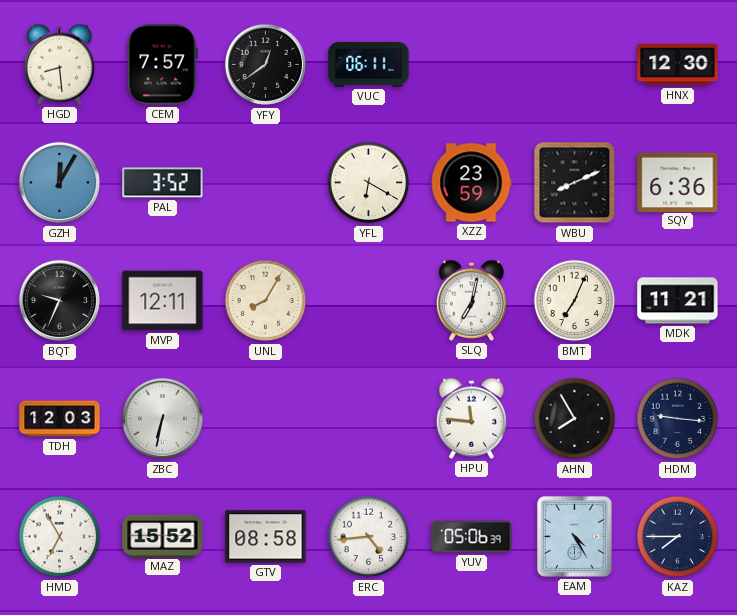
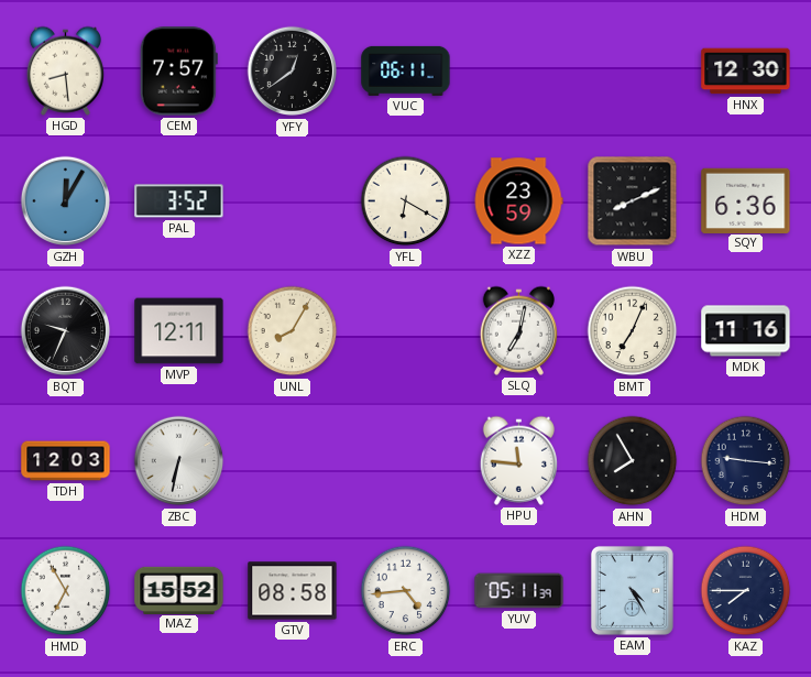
MDK: 11:21 -> 11:16
YUV: 05:06 -> 05:11
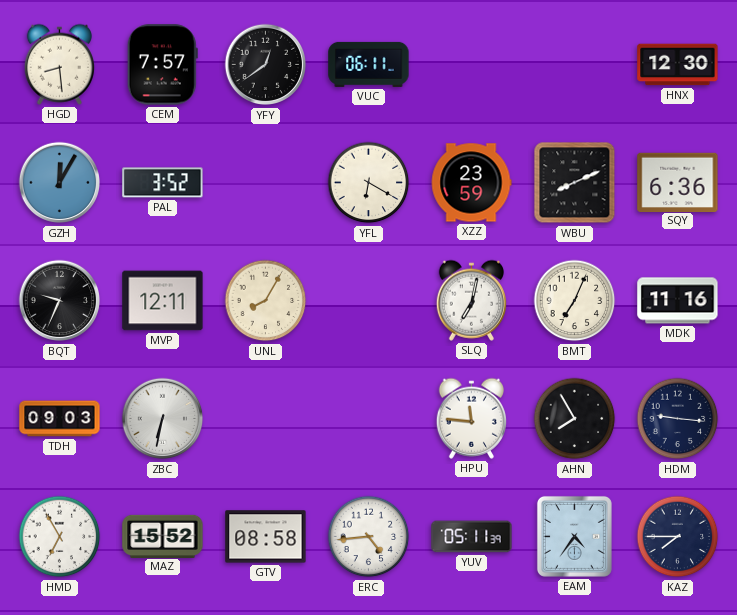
TDH: 12:03 -> 09:03
EAM: 4:25 -> 4:36
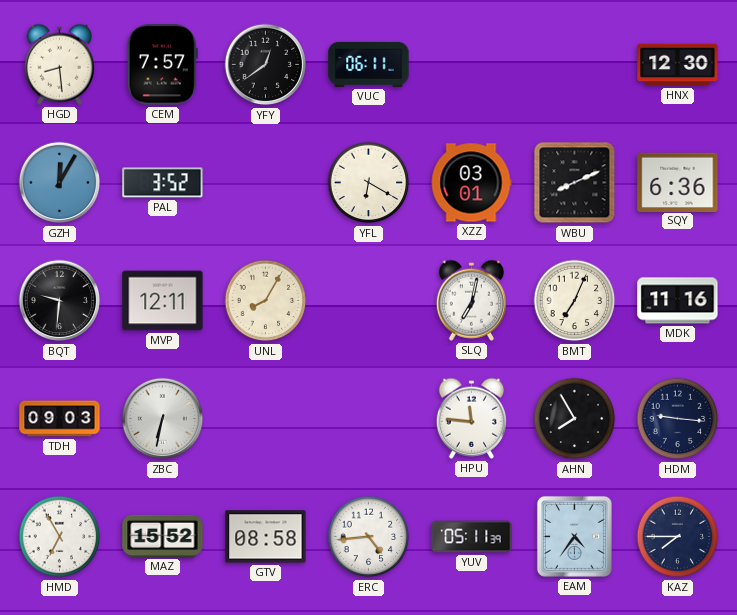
XZZ: 23:59 -> 03:01
BQT: 9:34 -> 9:31
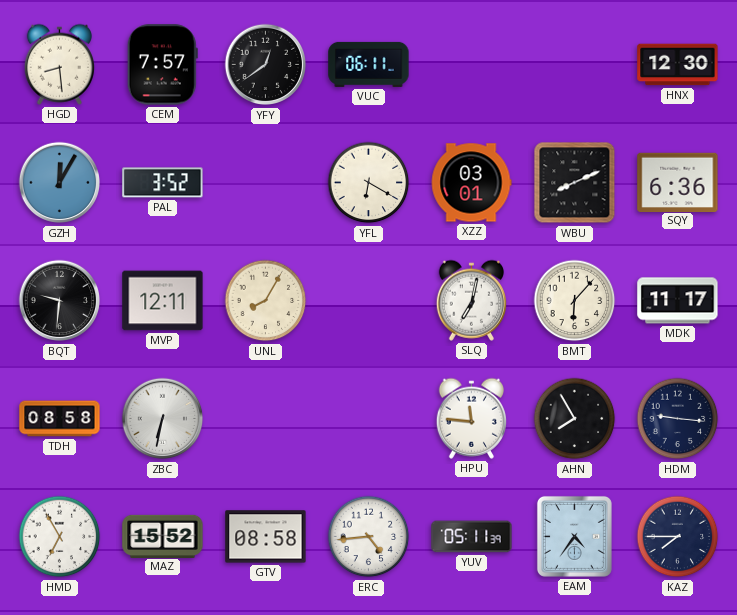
BMT: 7:04 -> 6:07
MDK: 11:16 -> 11:17
TDH: 09:03 -> 08:58
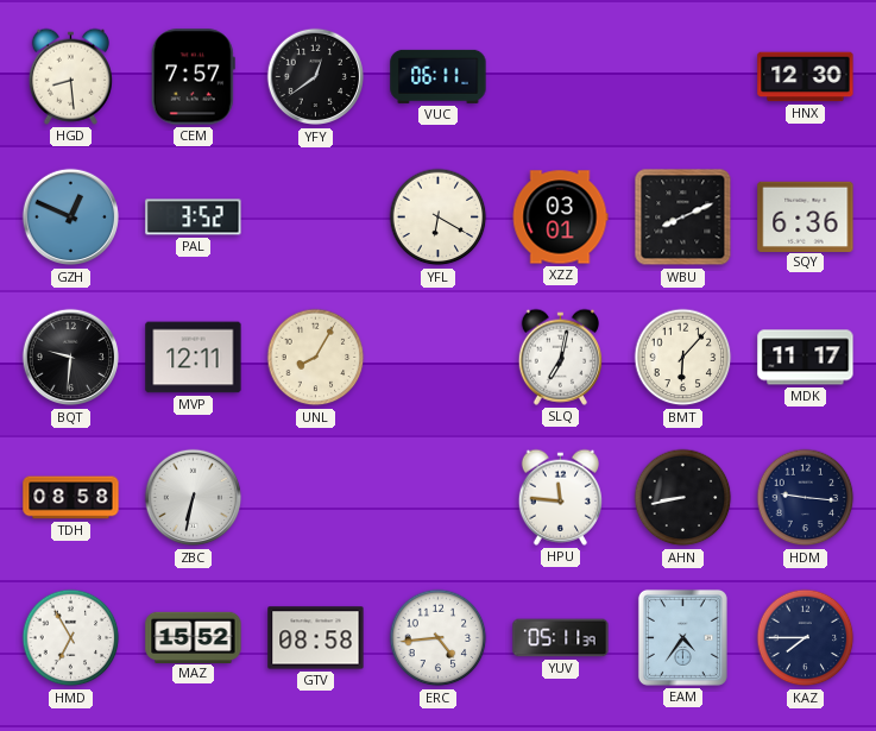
GZH: 12:05 -> 12:49
AHN: 7:55 -> 8:43
